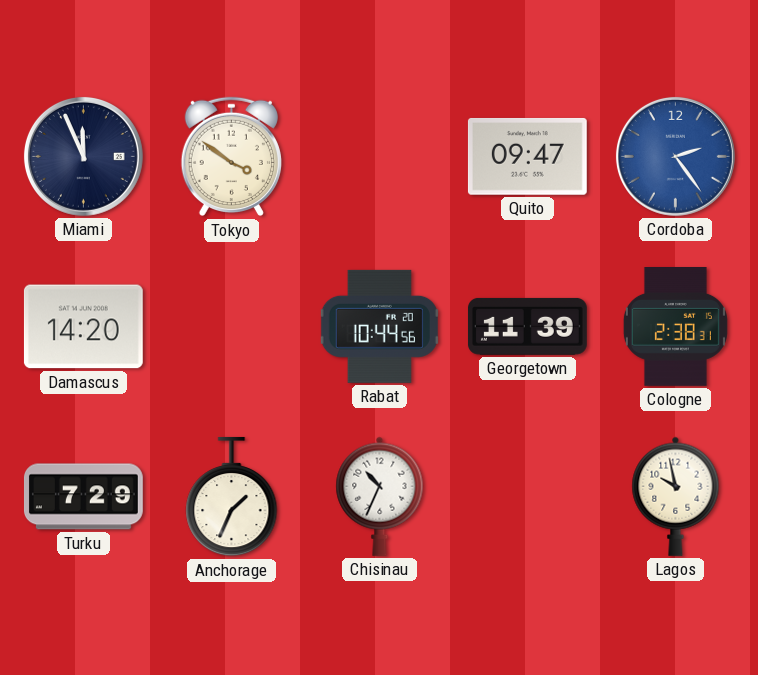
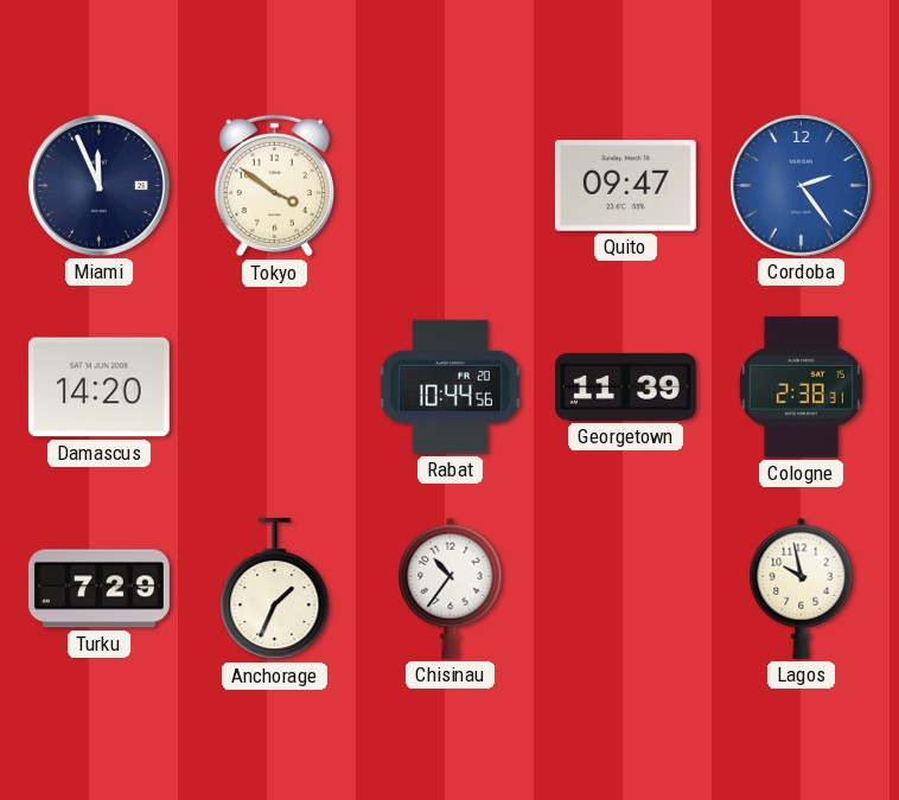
Chisinau: 10:34 -> 10:36
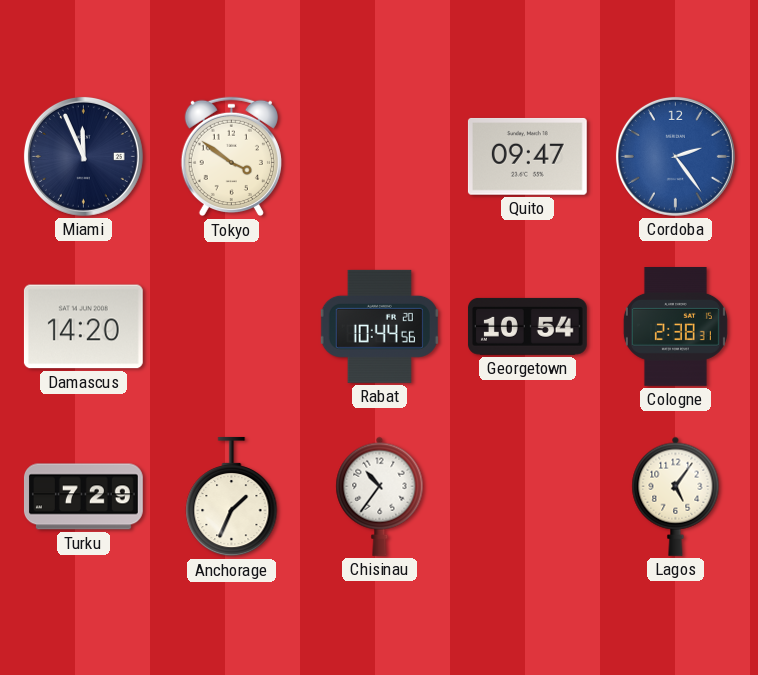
Georgetown: 11:39 -> 10:54
Lagos: 9:58 -> 5:06
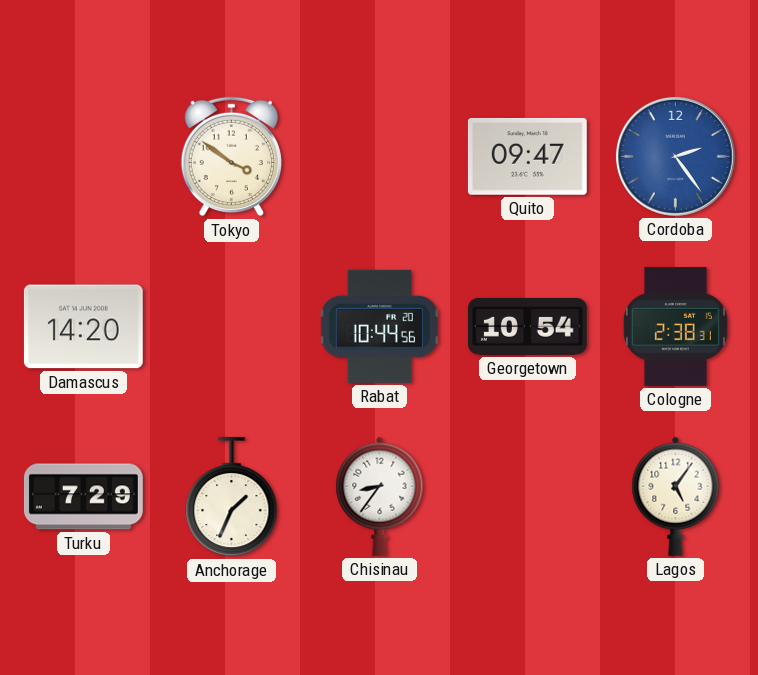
Miami: 11:56 -> none
Chisinau: 10:36 -> 8:36
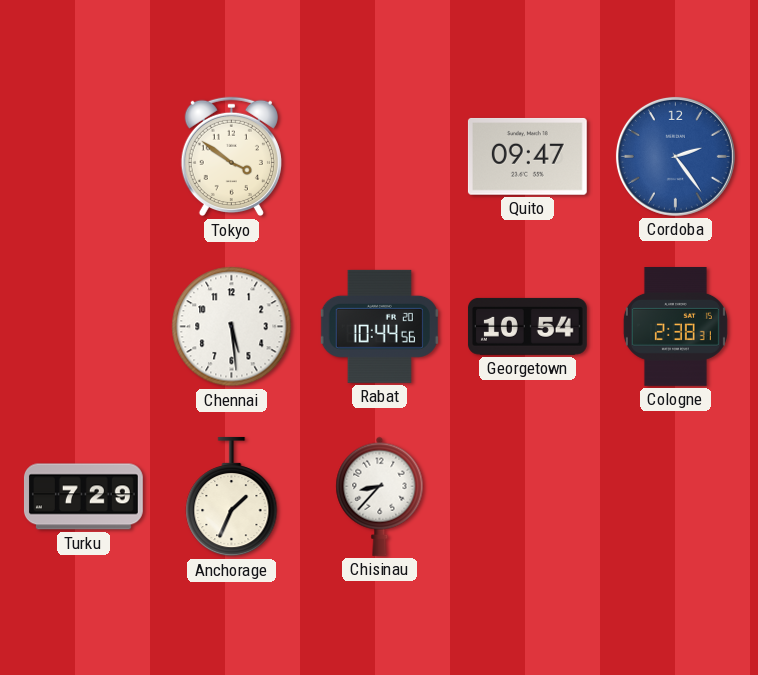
Damascus: 14:20 -> none
Chennai: none -> 5:29
Chisinau: 8:36 -> 8:37
Lagos: 5:06 -> none
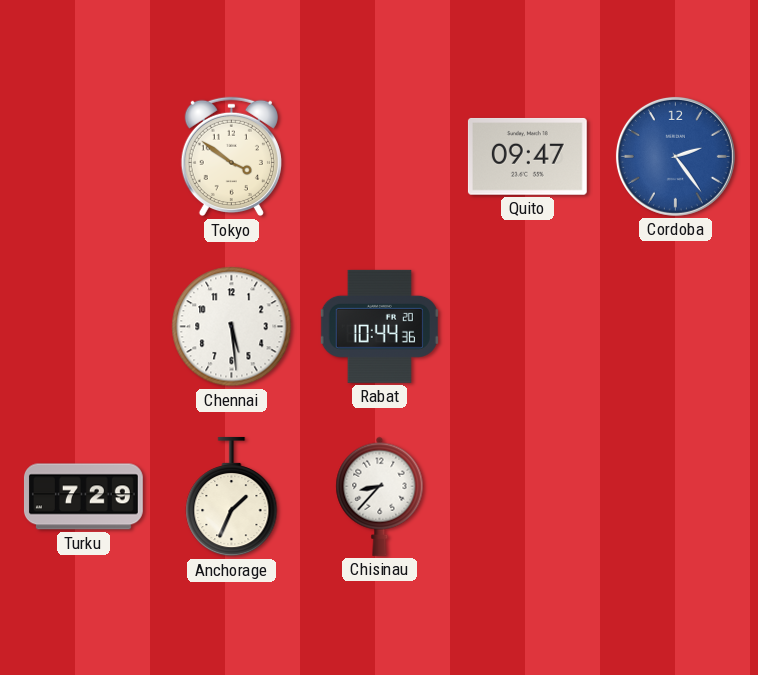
Rabat: 10:44:56 -> 10:44:36
Georgetown: 10:54 -> none
Cologne: 2:38 -> none
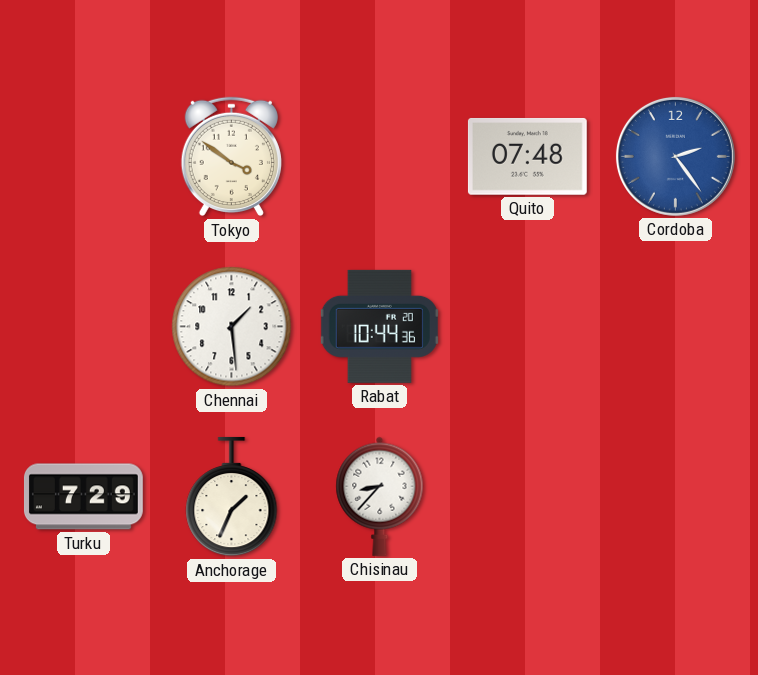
Quito: 09:47 -> 07:48
Chennai: 5:29 -> 1:29
